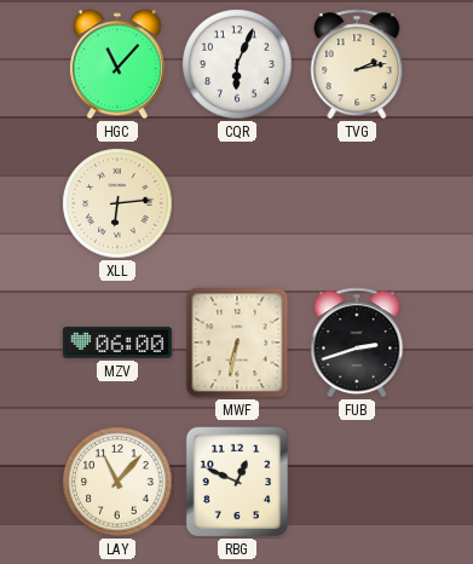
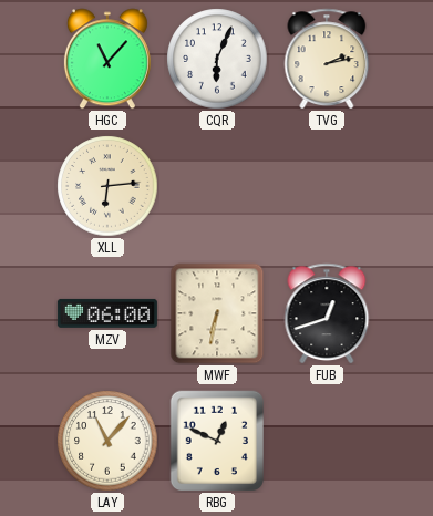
FUB: 2:42 -> 12:42
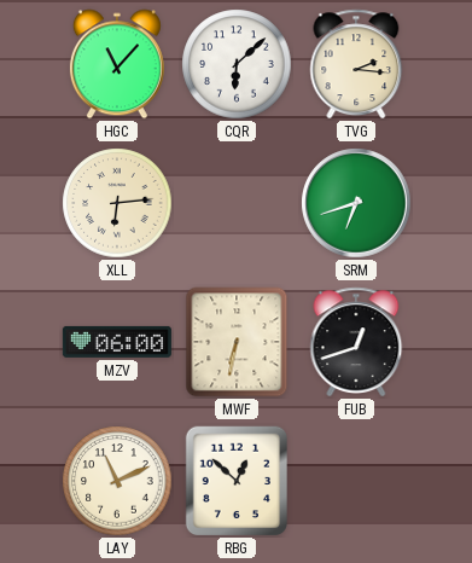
CQR: 6:04 -> 6:08
TVG: 2:13 -> 2:16
SRM: none -> 6:42
LAY: 11:07 -> 11:11
RBG: 12:49 -> 12:52
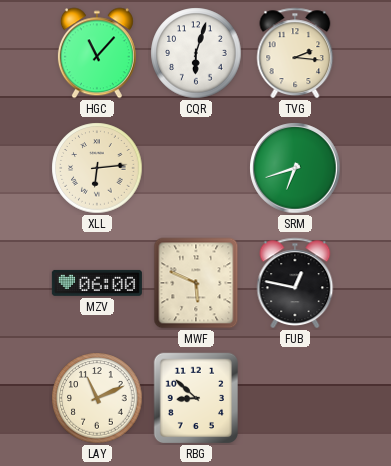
CQR: 6:08 -> 6:03
MWF: 6:32 -> 5:49
FUB: 12:42 -> 12:47
RBG: 12:52 -> 8:52
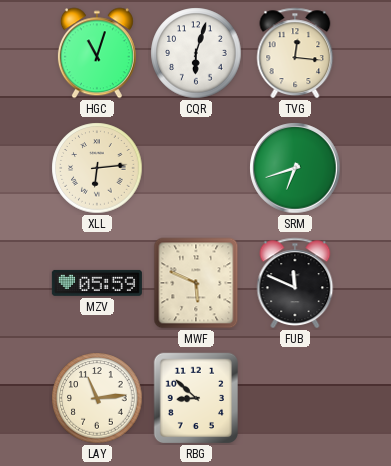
HGC: 11:07 -> 11:03
TVG: 2:16 -> 12:16
MZV: 06:00 -> 05:59
FUB: 12:47 -> 11:49
LAY: 11:11 -> 11:14
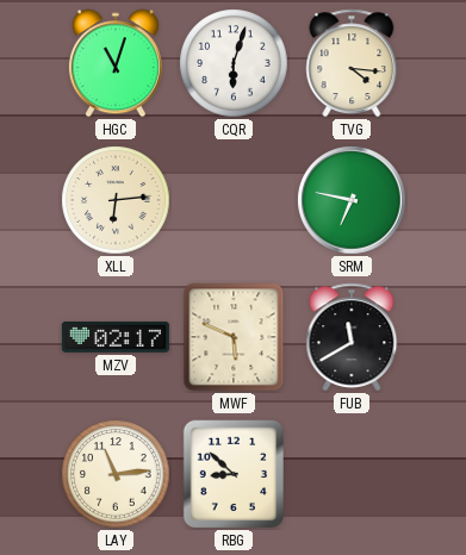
TVG: 12:16 -> 4:16
SRM: 6:42 -> 6:47
MZV: 05:59 -> 02:17
FUB: 11:49 -> 11:40
